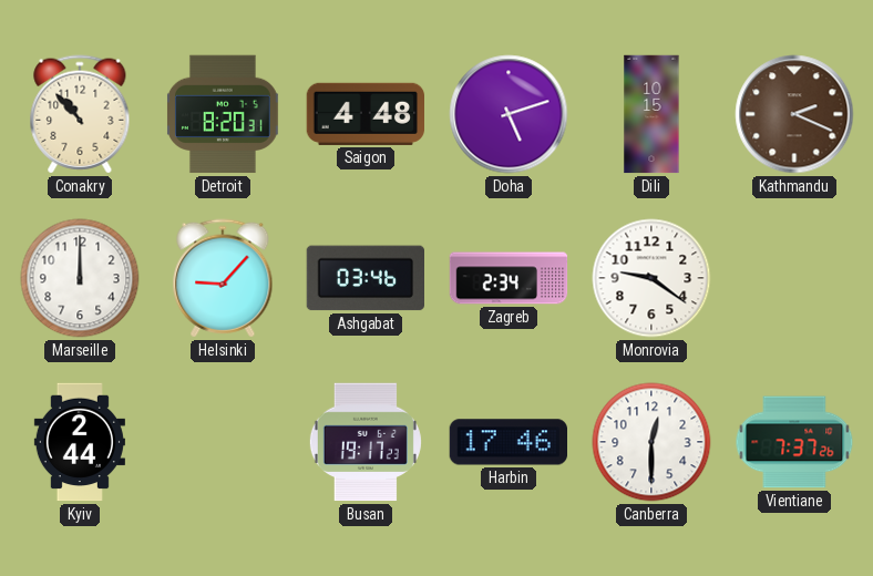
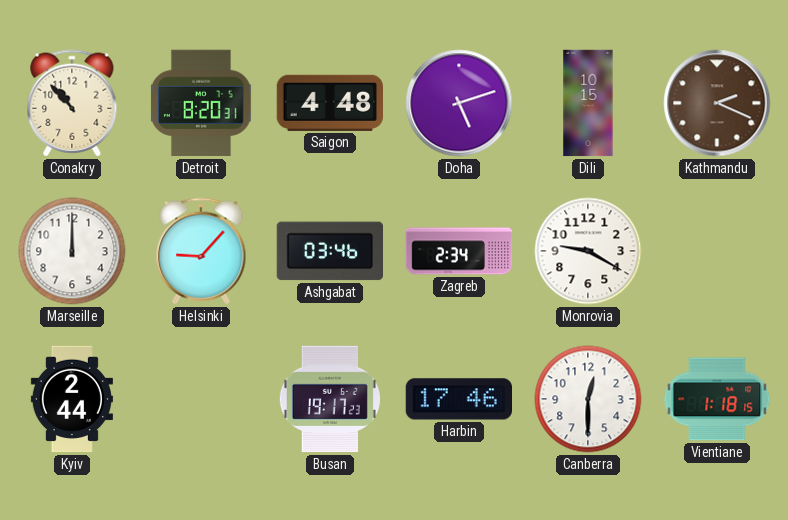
Monrovia: 9:21 -> 9:20
Vientiane: 7:37 -> 1:18
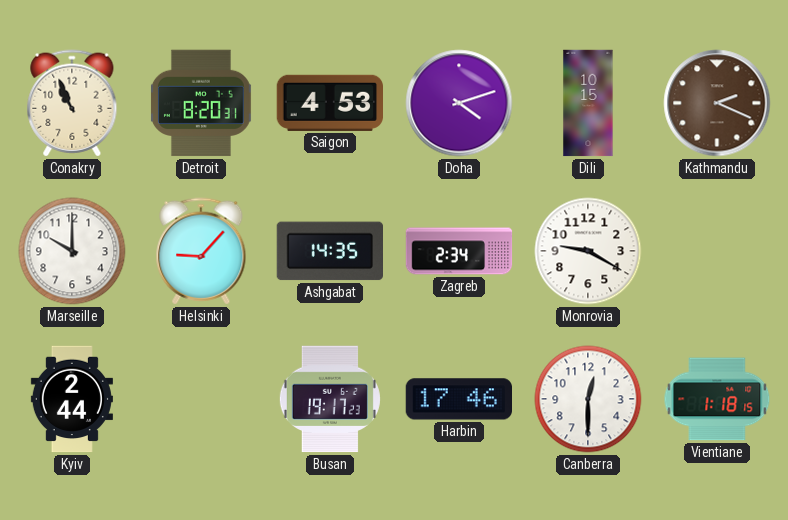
Conakry: 10:53 -> 10:56
Saigon: 4:48 -> 4:53
Doha: 5:12 -> 4:12
Marseille: 12:00 -> 10:00
Ashgabat: 03:46 -> 14:35
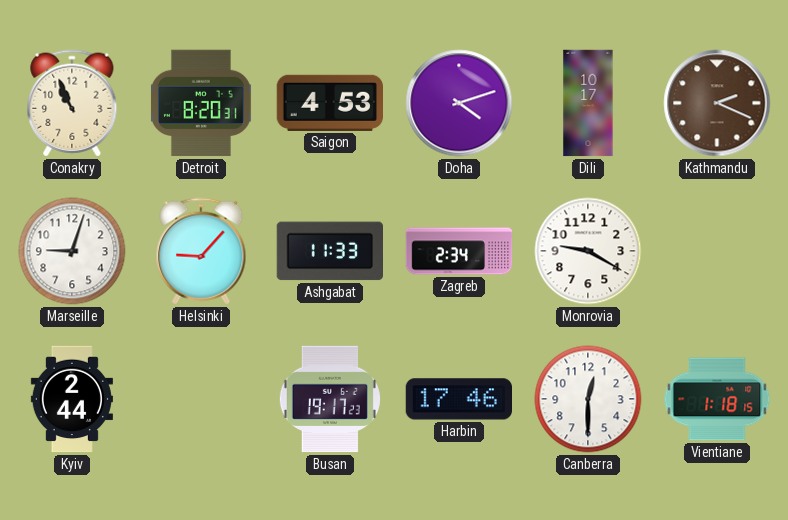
Dili: 10:15 -> 10:17
Marseille: 10:00 -> 9:03
Ashgabat: 14:35 -> 11:33
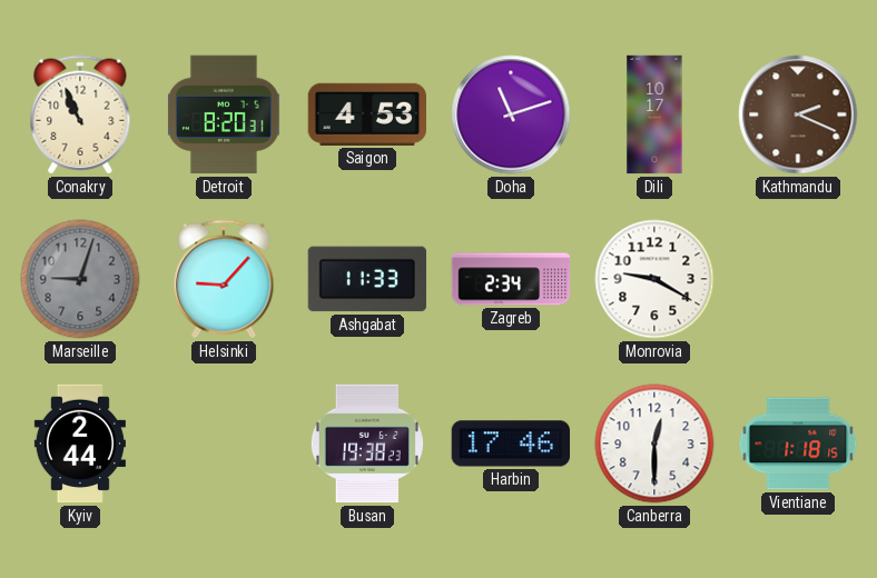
Doha: 4:12 -> 11:12
Marseille dial: white -> grey
Busan: 19:17 -> 19:38
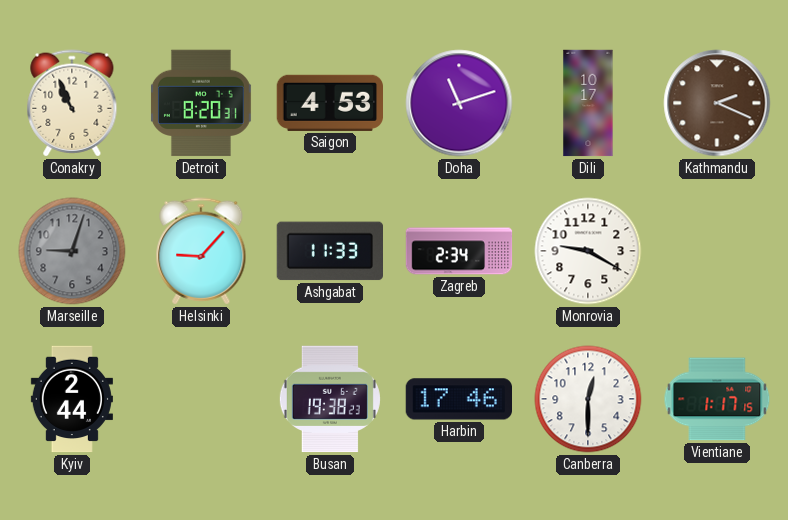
Vientiane: 1:18 -> 1:17
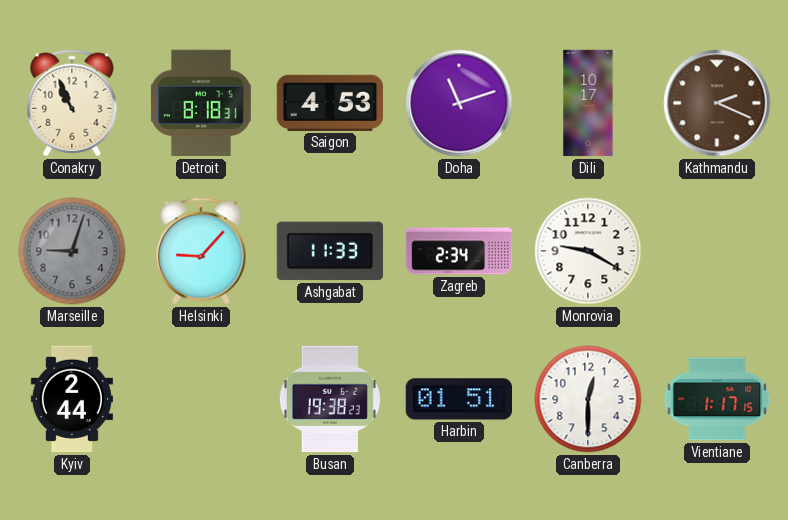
Detroit: 8:20 -> 8:18
Harbin: 17:46 -> 01:51
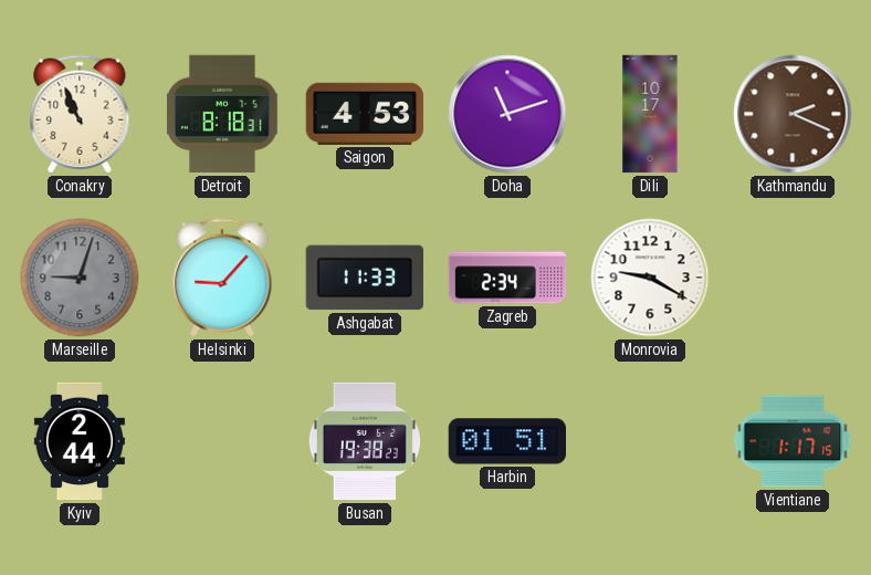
Canberra: 12:30 -> none
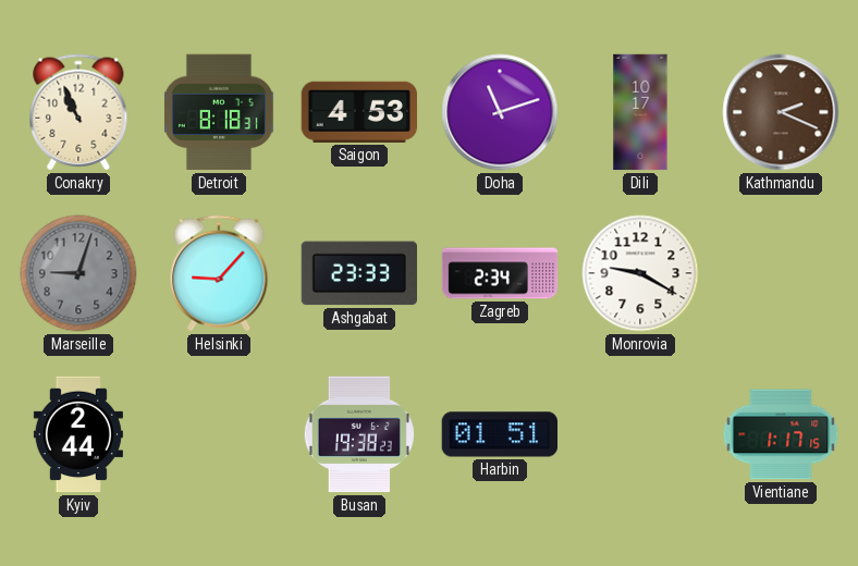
Ashgabat: 11:33 -> 23:33
